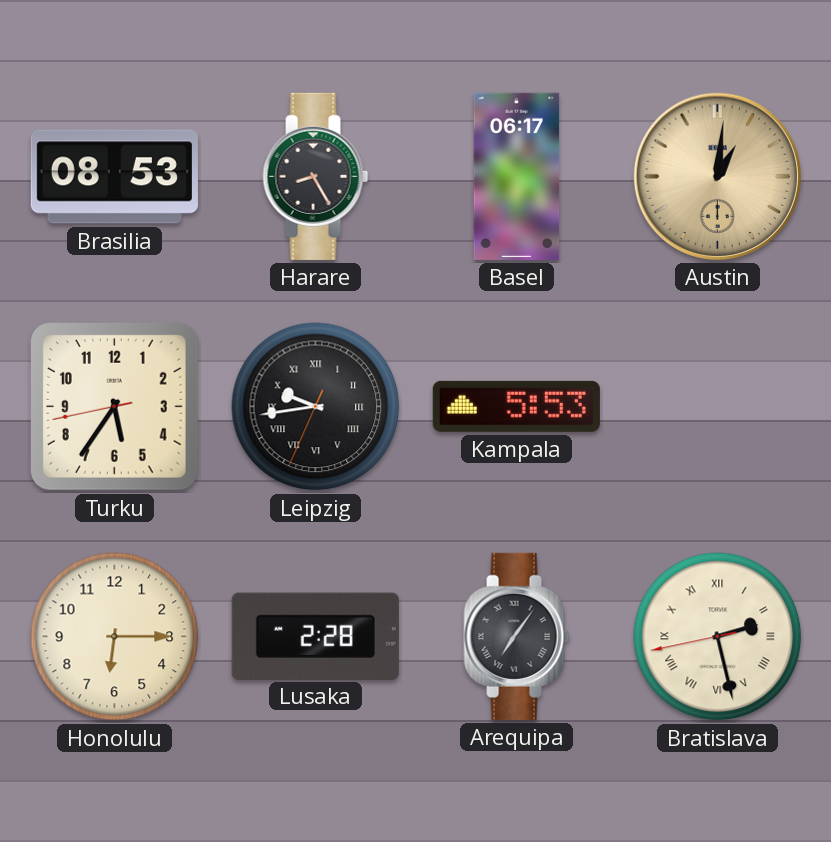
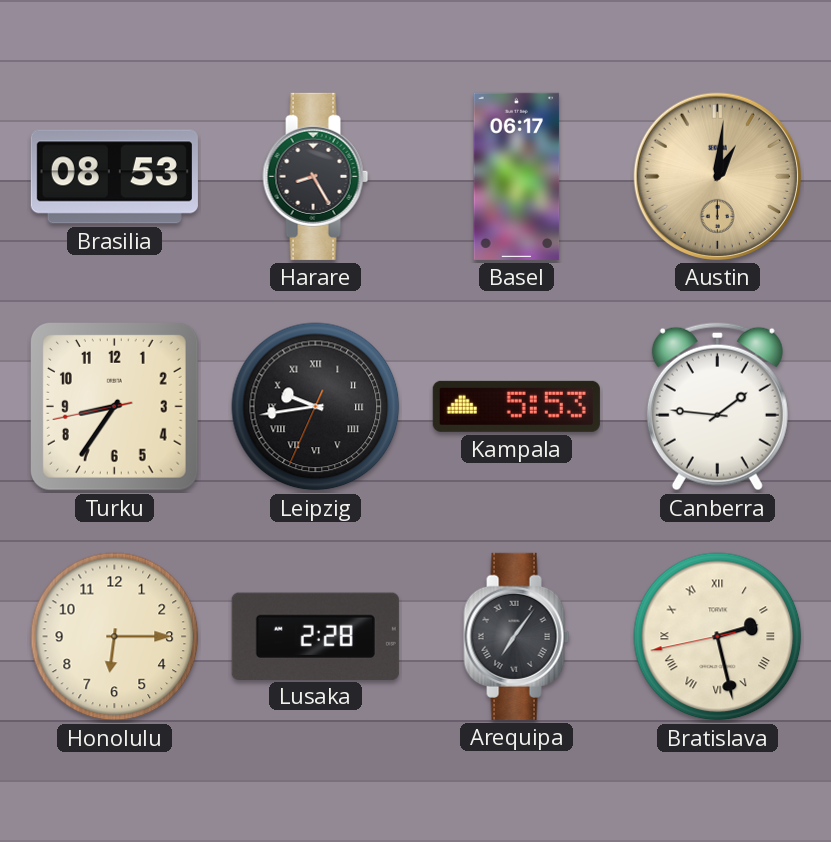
Turku: 5:35 -> 8:35
Canberra: none -> 1:46
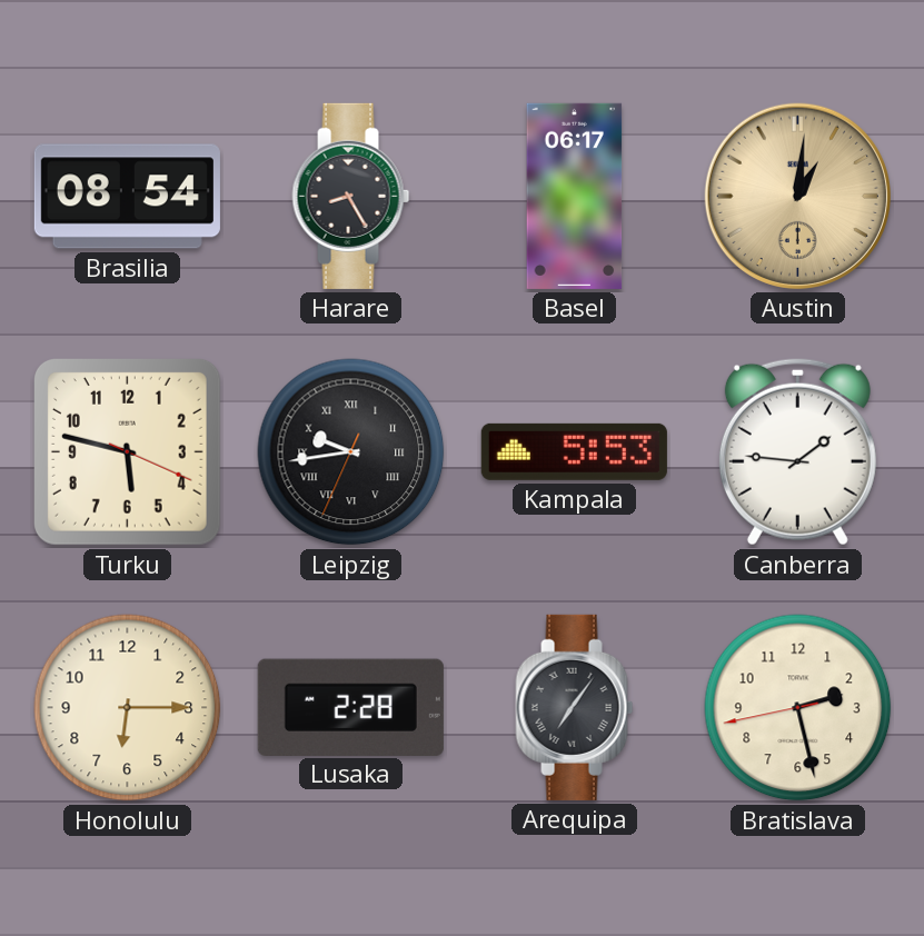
Brasilia: 08:53 -> 08:54
Turku: 8:35 -> 5:47
Bratislava numerals: Roman -> Arabic
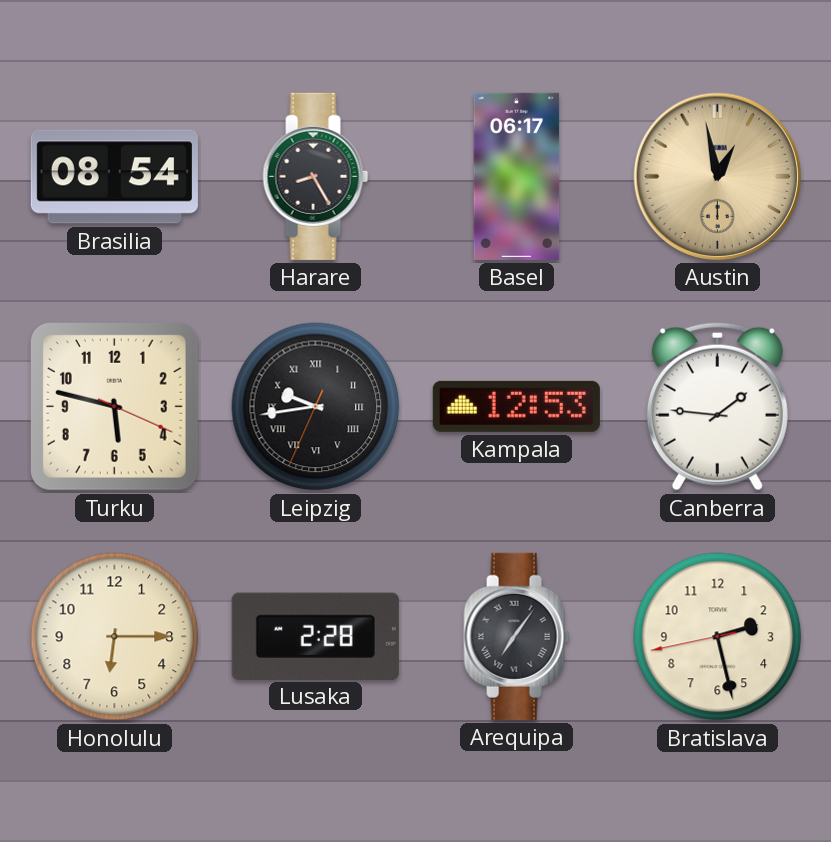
Austin: 1:01 -> 12:58
Kampala: 5:53 -> 12:53
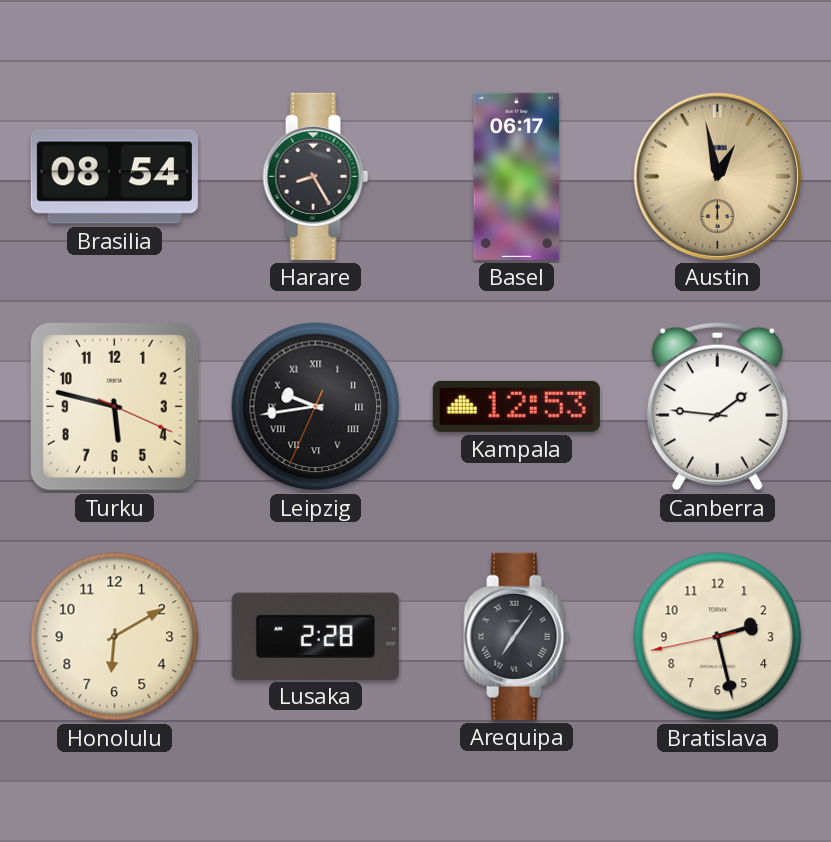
Honolulu: 6:15 -> 6:10
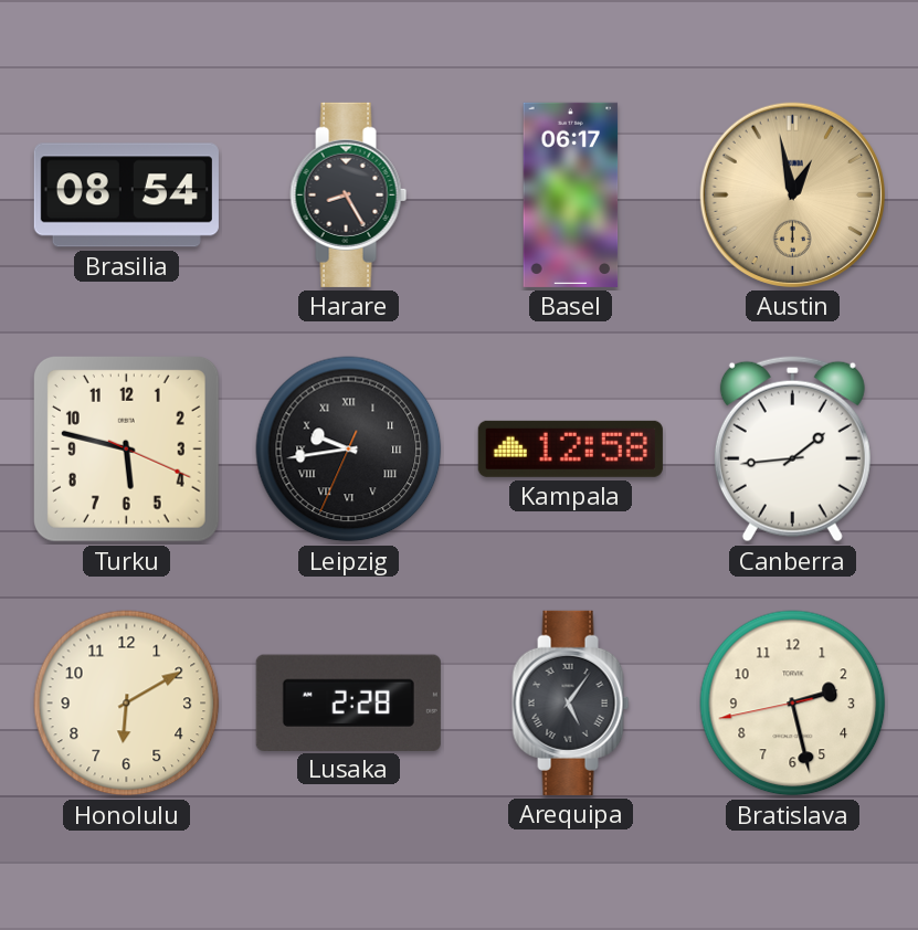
Kampala: 12:53 -> 12:58
Canberra: 1:46 -> 1:44
Arequipa: 7:06 -> 5:06
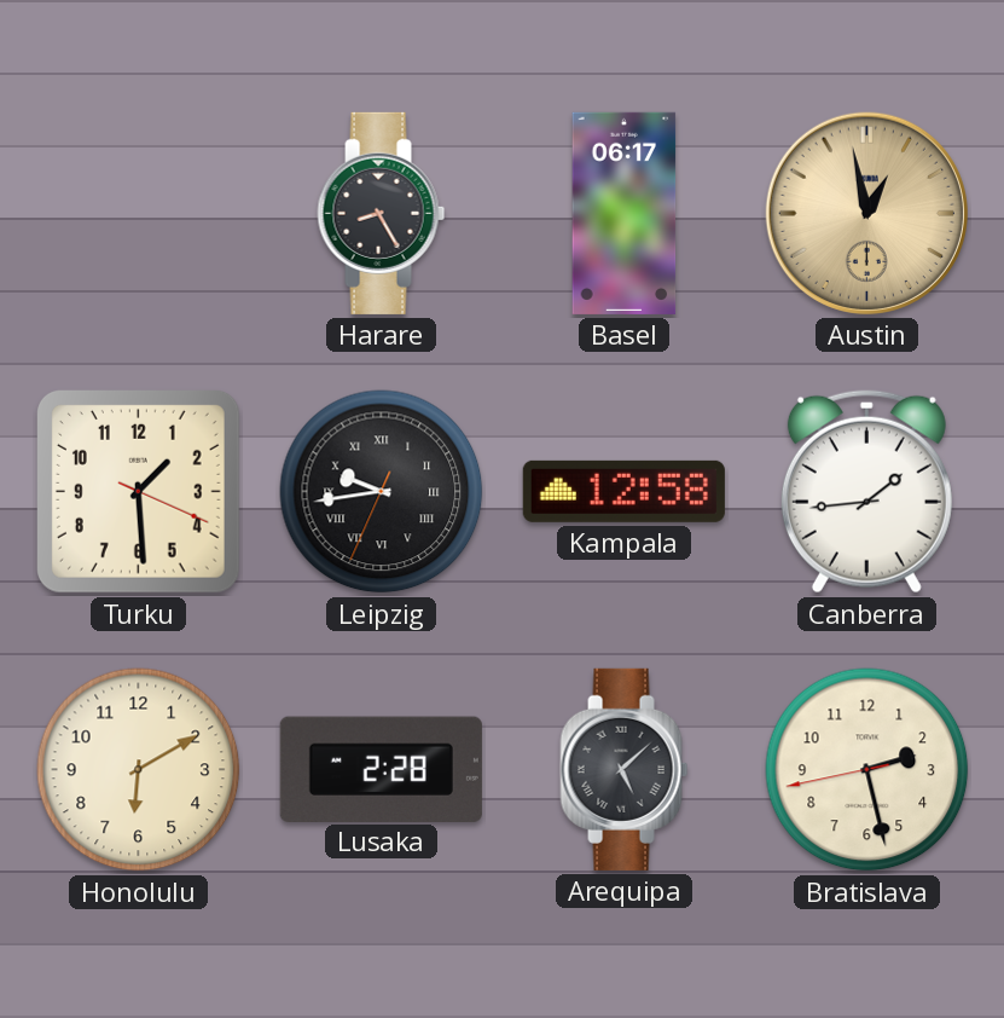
Brasilia: 08:54 -> none
Turku: 5:47 -> 1:29
Arequipa: 5:06 -> 5:08
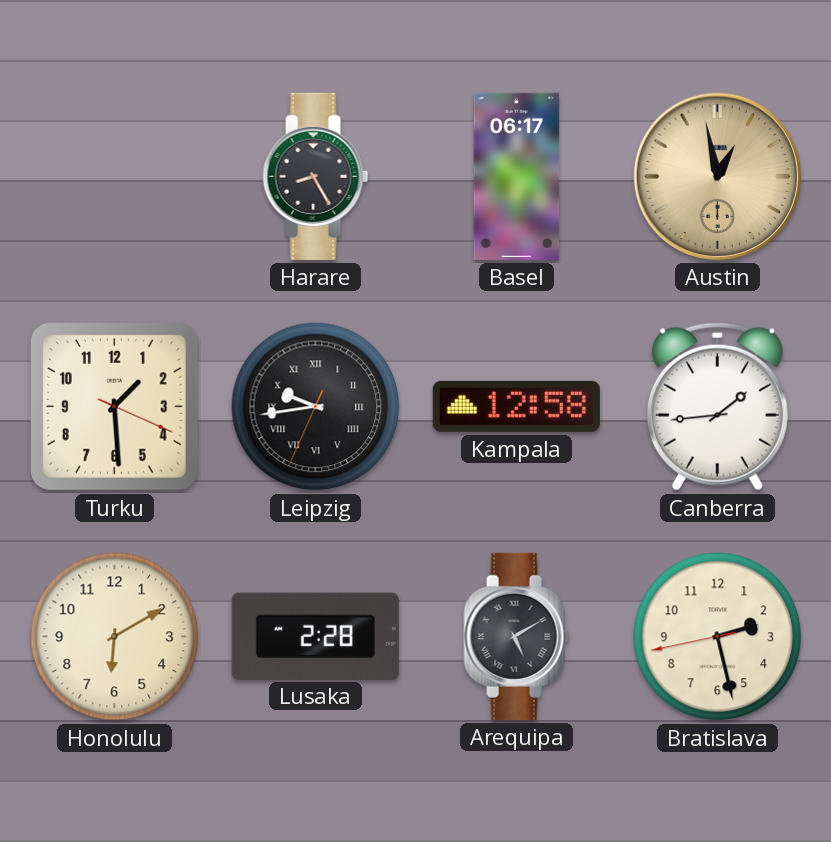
Arequipa: 5:08 -> 5:10
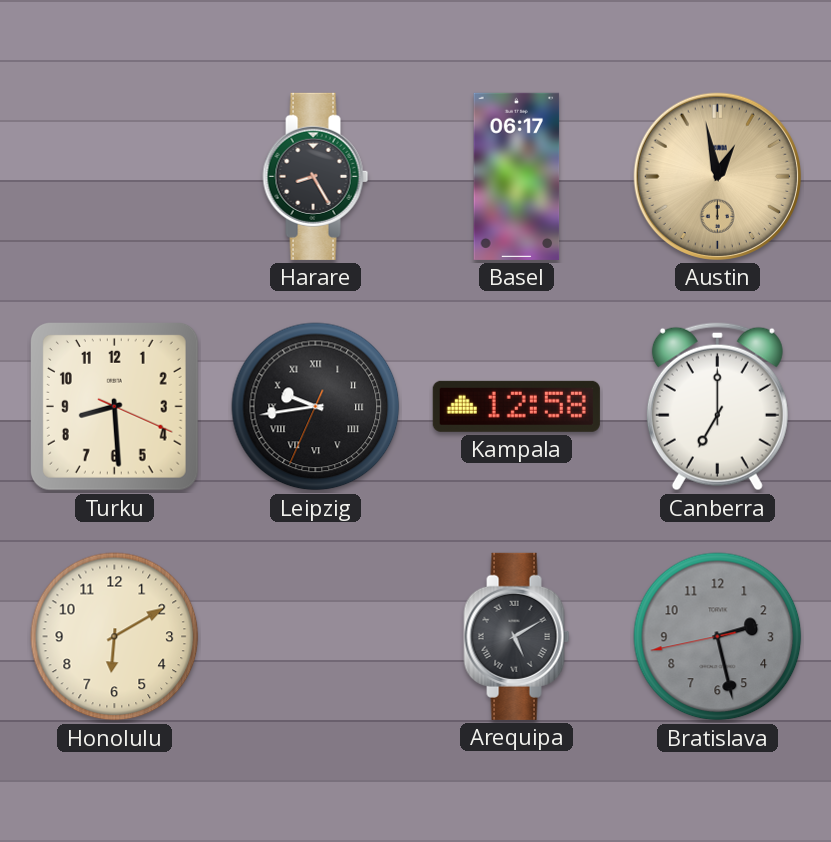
Turku: 1:29 -> 8:29
Canberra: 1:44 -> 7:00
Lusaka: 2:28 -> none
Bratislava dial: cream -> grey
